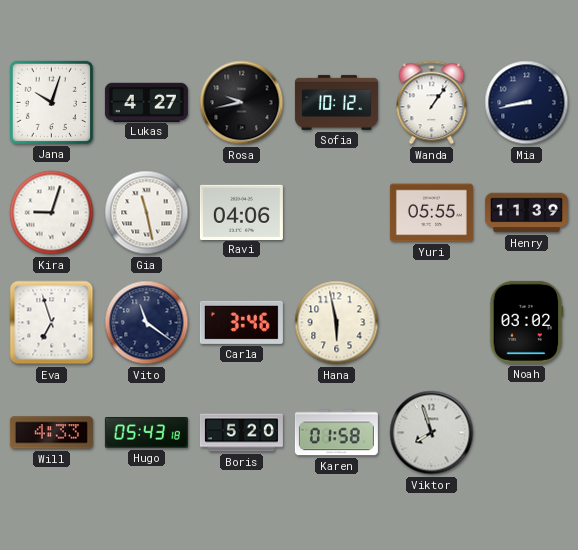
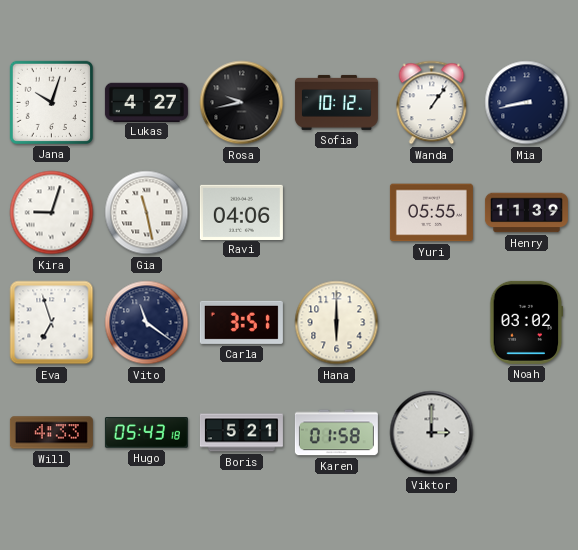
Carla: 3:46 -> 3:51
Hana: 5:58 -> 6:00
Boris: 5:20 -> 5:21
Viktor: 7:57 -> 3:00
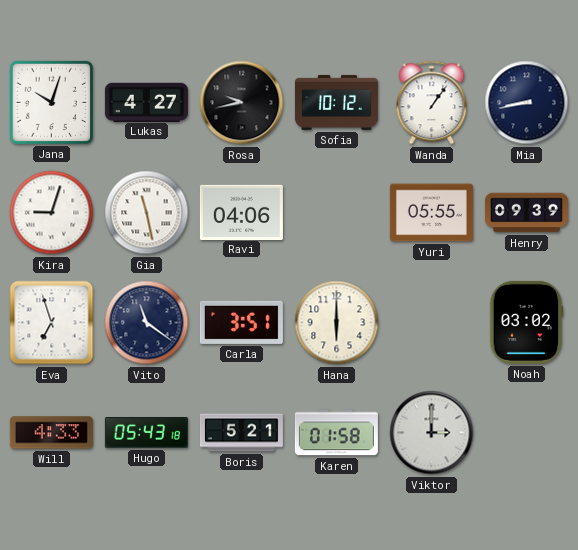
Henry: 11:39 -> 09:39
